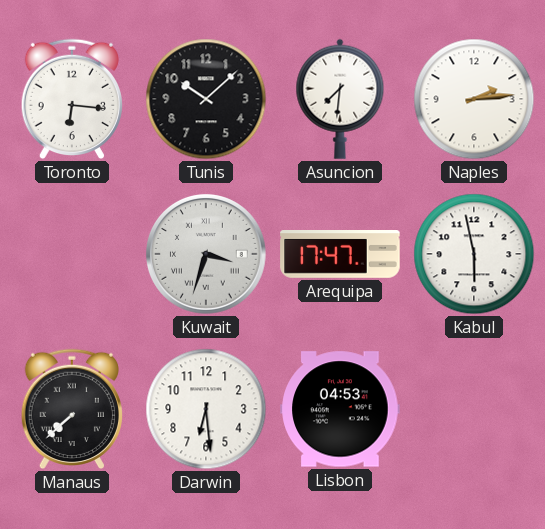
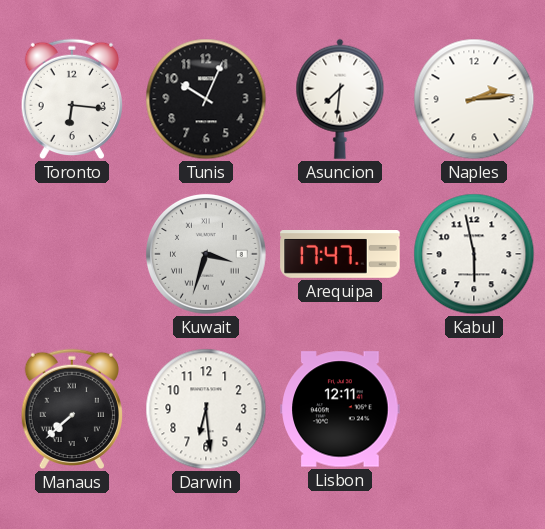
Tunis: 10:08 -> 10:04
Lisbon: 04:53 -> 12:11
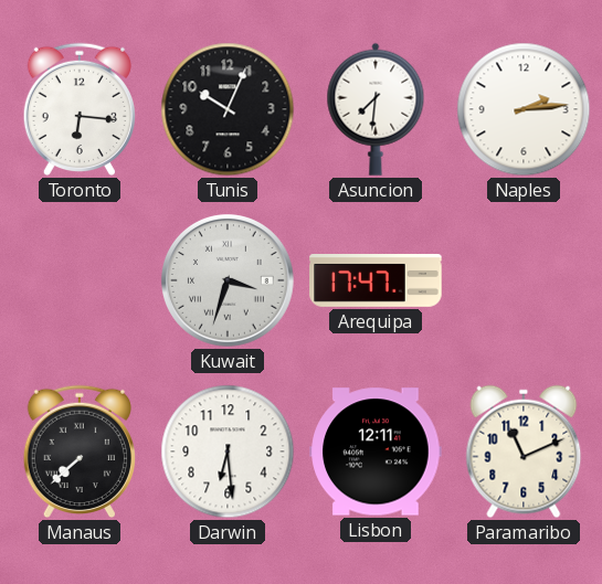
Kabul: 5:58 -> none
Paramaribo: none -> 11:11
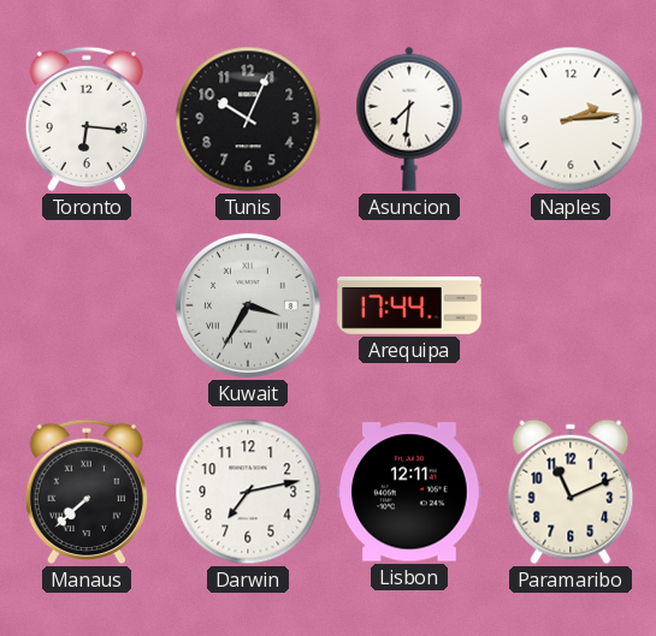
Kuwait: 3:33 -> 3:35
Arequipa: 17:47 -> 17:44
Darwin: 6:29 -> 7:13
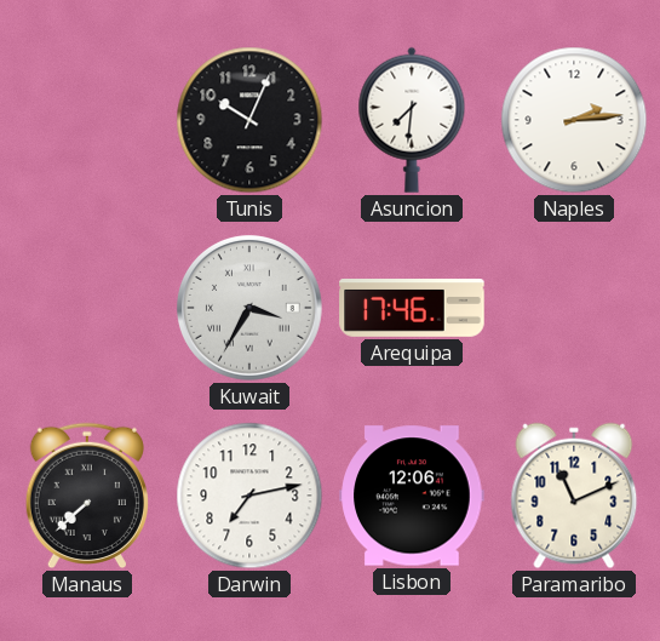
Toronto: 6:16 -> none
Arequipa: 17:44 -> 17:46
Lisbon: 12:11 -> 12:06
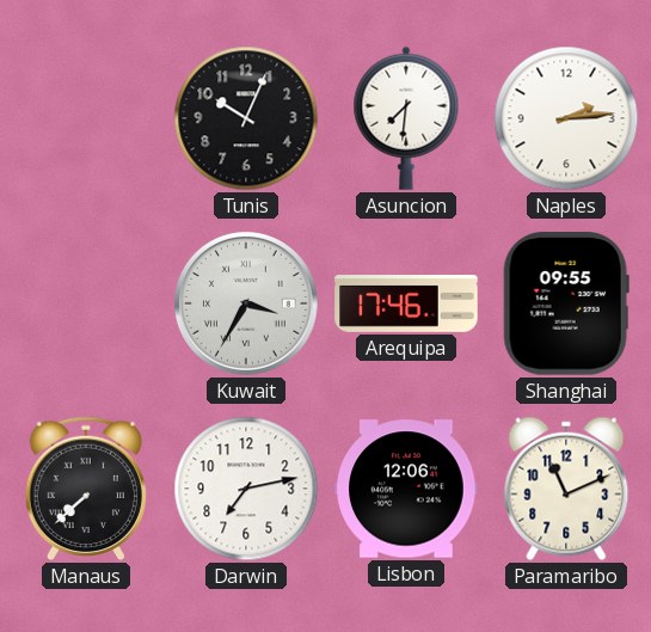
Shanghai: none -> 09:55
